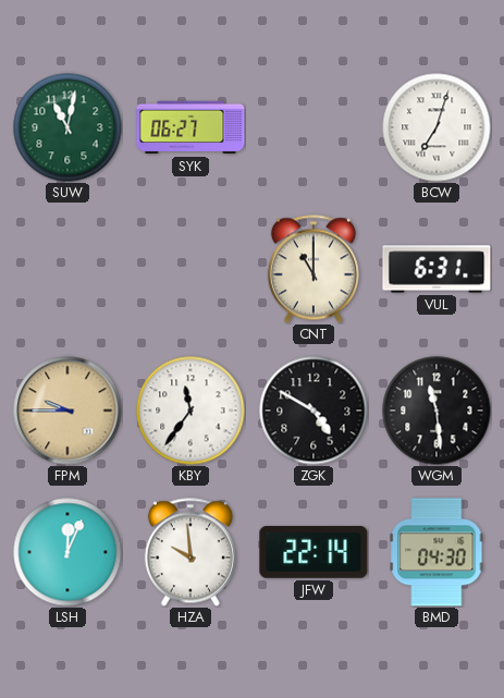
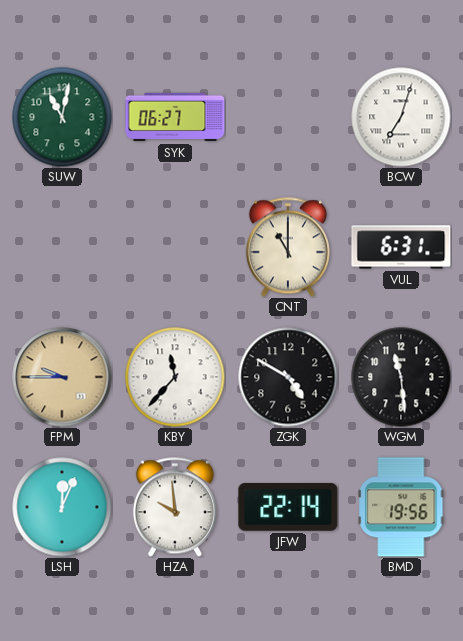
KBY: 11:36 -> 11:37
BMD: 04:30 -> 19:56
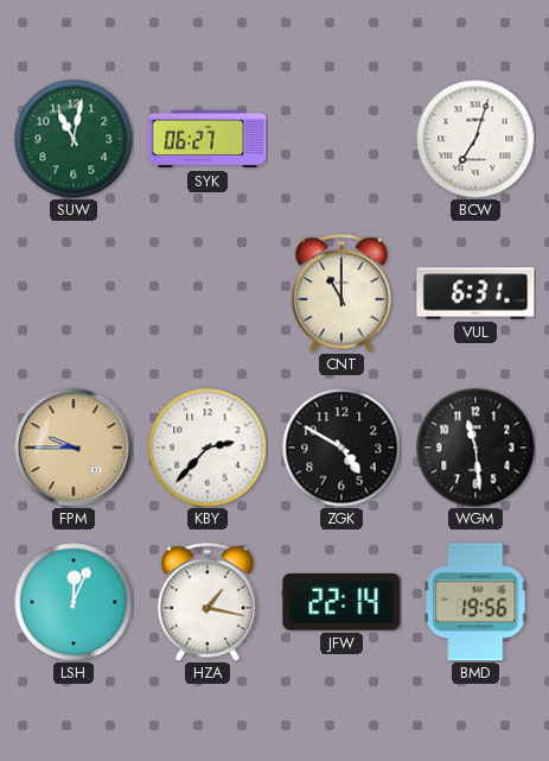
KBY: 11:37 -> 2:37
HZA: 9:59 -> 1:17
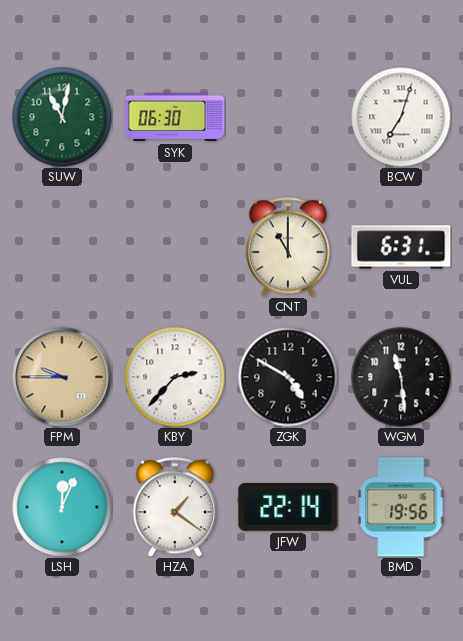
SYK: 06:27 -> 06:30
HZA: 1:17 -> 1:21
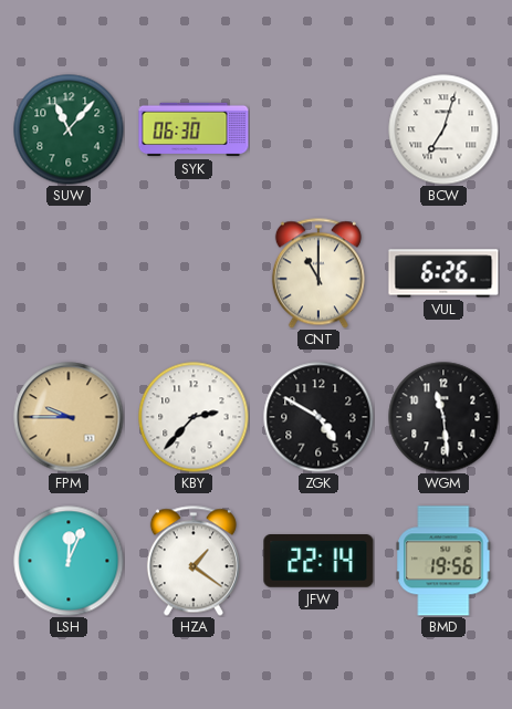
SUW: 11:02 -> 11:07
VUL: 6:31 -> 6:26
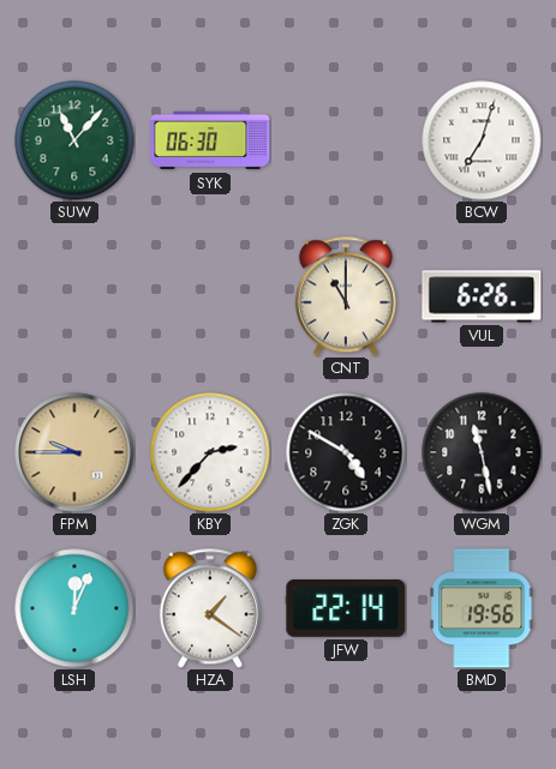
WGM: 11:29 -> 11:28
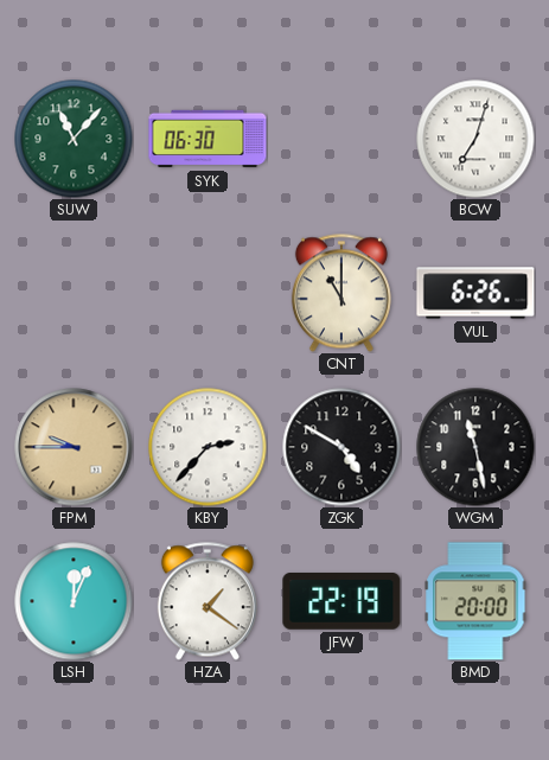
JFW: 22:14 -> 22:19
BMD: 19:56 -> 20:00
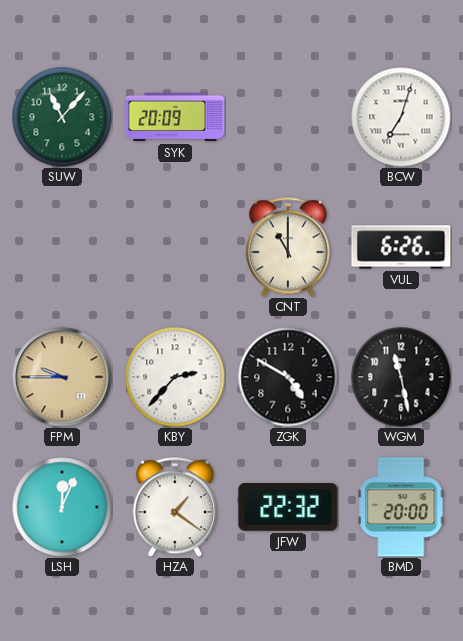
SYK: 06:30 -> 20:09
JFW: 22:19 -> 22:32
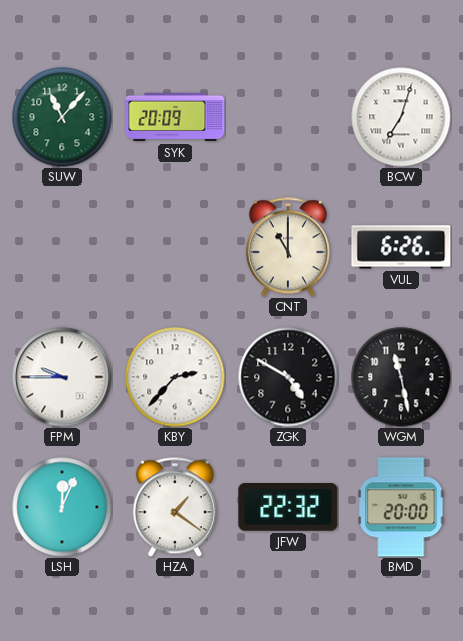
FPM dial: champagne -> white
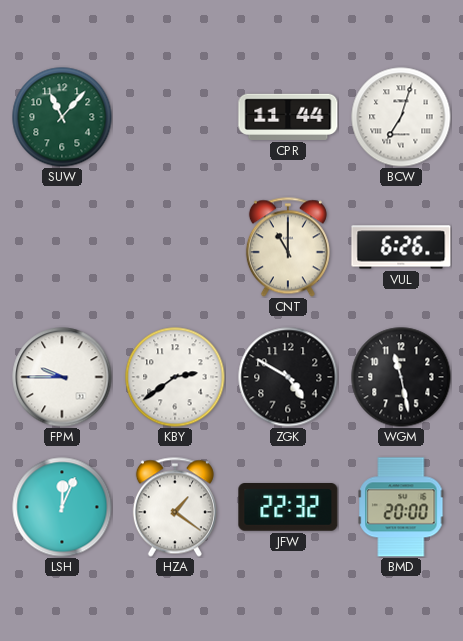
SYK: 20:09 -> none
CPR: none -> 11:44
KBY: 2:37 -> 2:39
